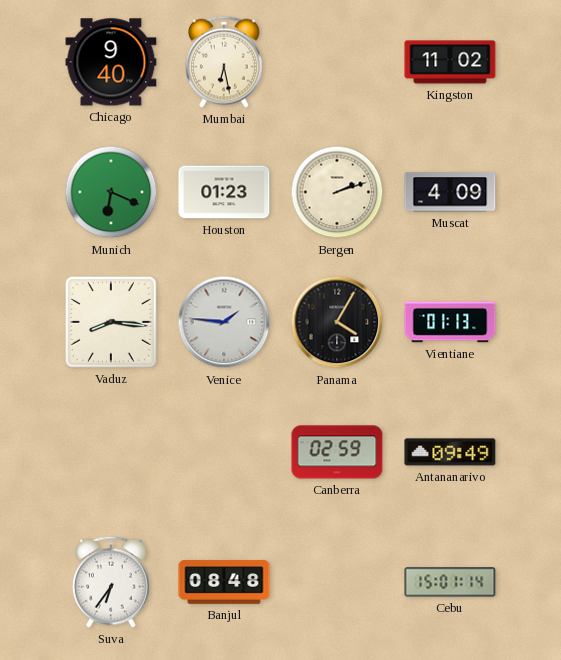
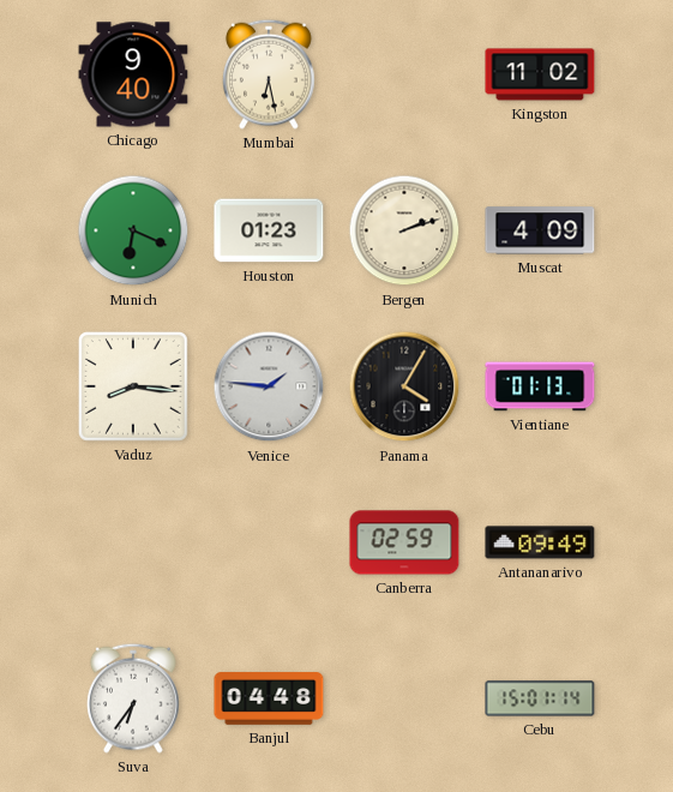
Banjul: 08:48 -> 04:48
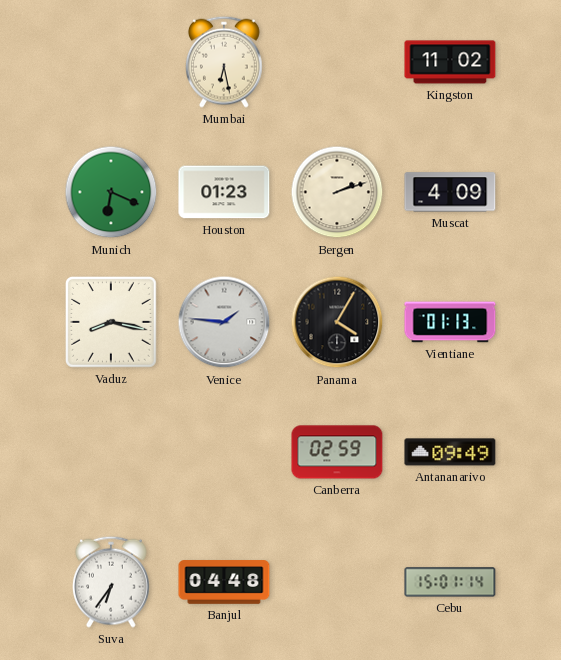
Chicago: 9:40 -> none
Vaduz: 8:16 -> 8:17
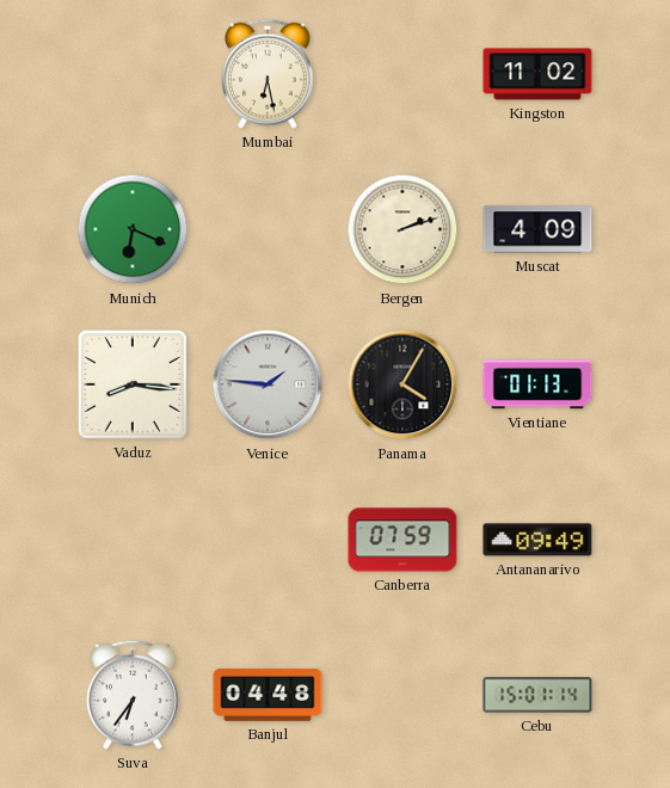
Houston: 01:23 -> none
Vaduz: 8:17 -> 8:16
Canberra: 02:59 -> 07:59
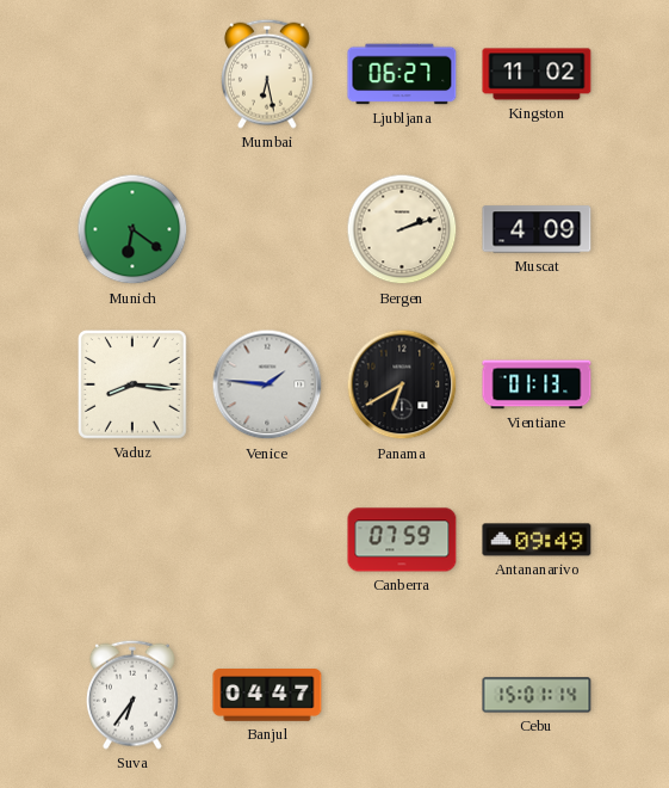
Ljubljana: none -> 06:27
Munich: 6:19 -> 6:21
Panama: 4:05 -> 6:40
Banjul: 04:48 -> 04:47
